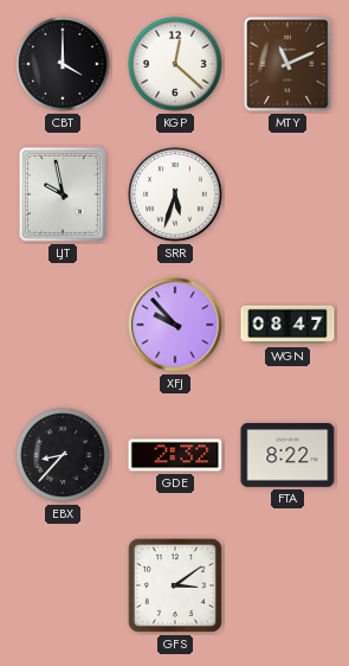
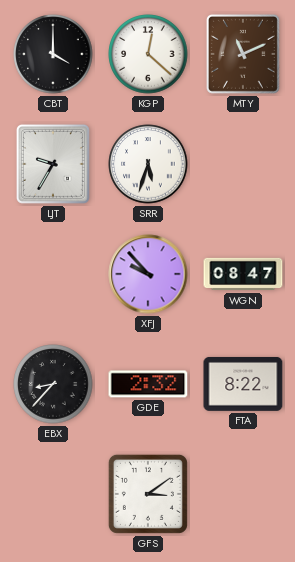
LJT: 9:58 -> 9:35
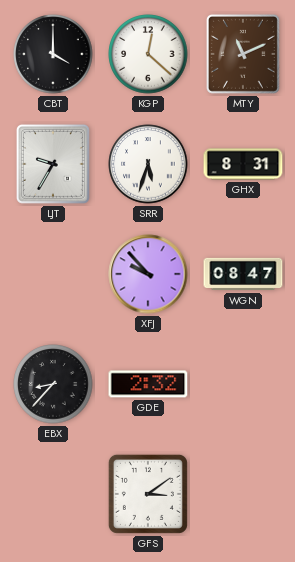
GHX: none -> 8:31
FTA: 8:22 -> none
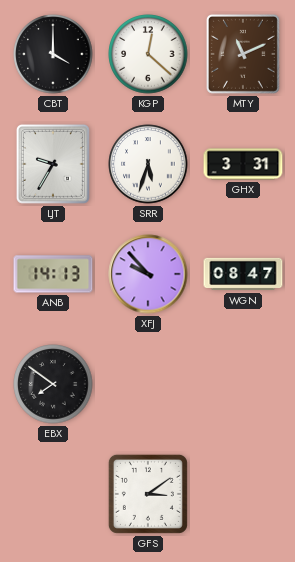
GHX: 8:31 -> 3:31
ANB: none -> 14:13
EBX: 8:37 -> 7:51
GDE: 2:32 -> none
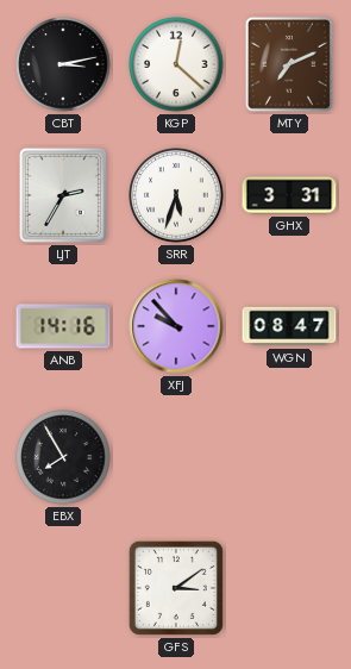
CBT: 4:00 -> 3:13
MTY: 11:11 -> 7:11
LJT: 9:35 -> 2:35
ANB: 14:13 -> 14:16
EBX: 7:51 -> 7:55
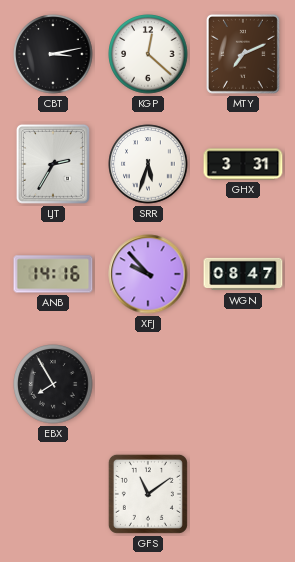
GFS: 3:09 -> 11:09
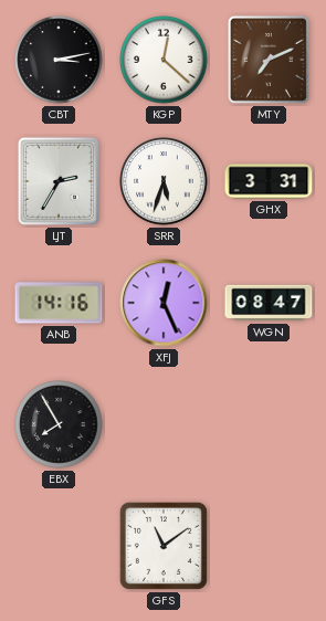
XFJ: 9:53 -> 12:26
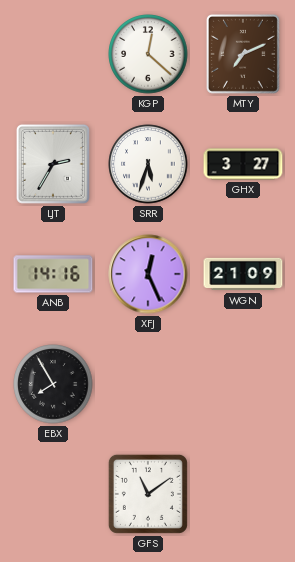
CBT: 3:13 -> none
GHX: 3:31 -> 3:27
WGN: 08:47 -> 21:09
